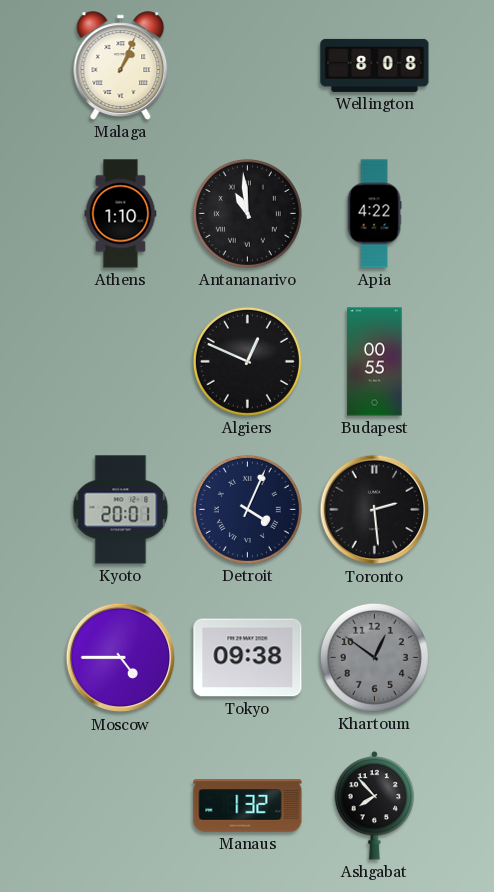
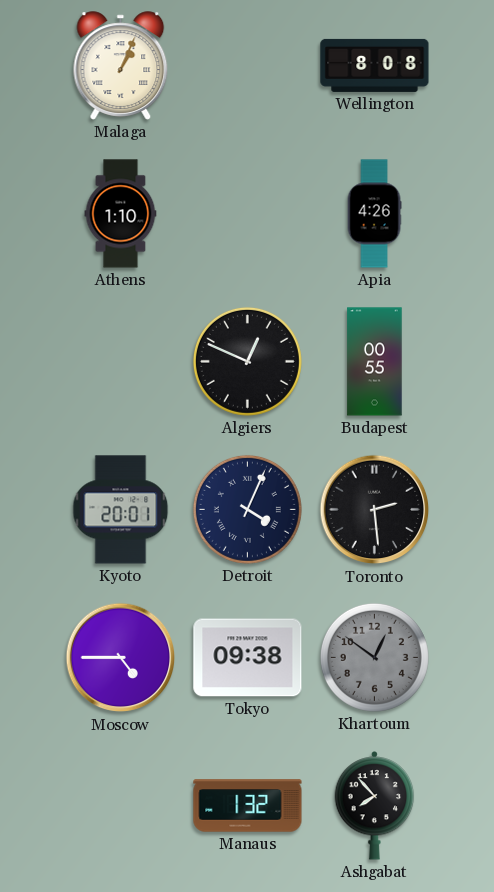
Antananarivo: 10:59 -> none
Apia: 4:22 -> 4:26
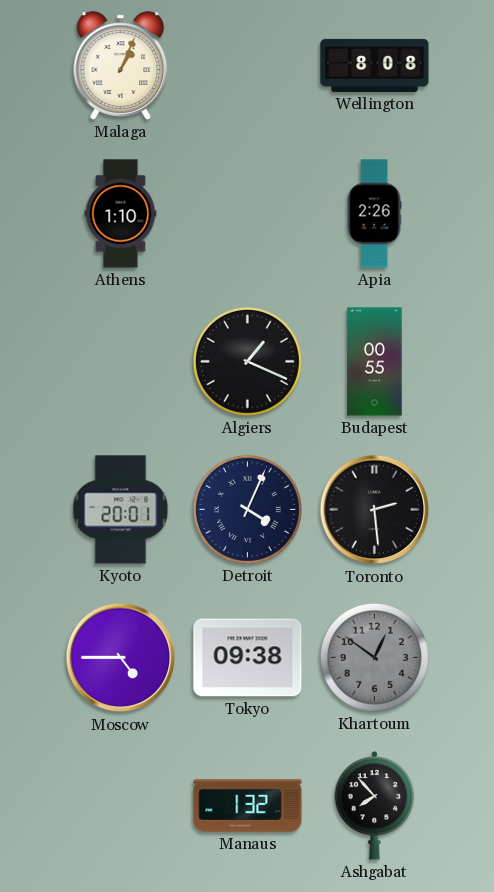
Apia: 4:26 -> 2:26
Algiers: 12:49 -> 1:19
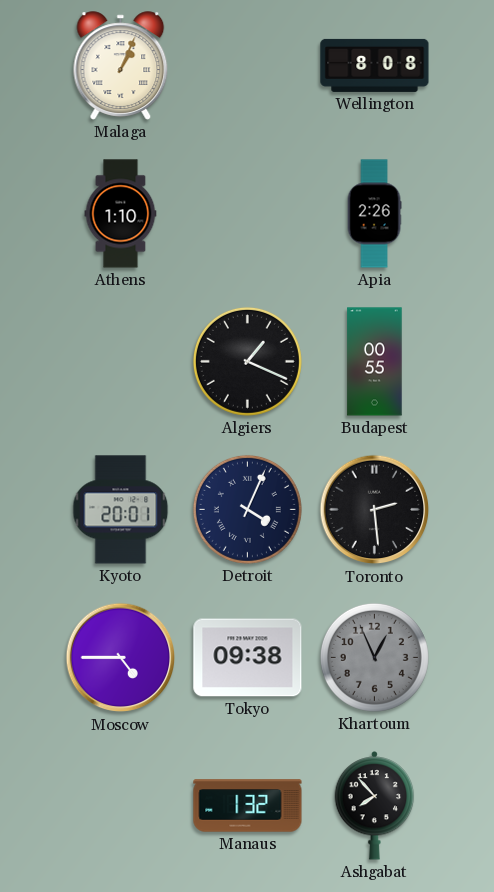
Khartoum: 12:51 -> 12:56
